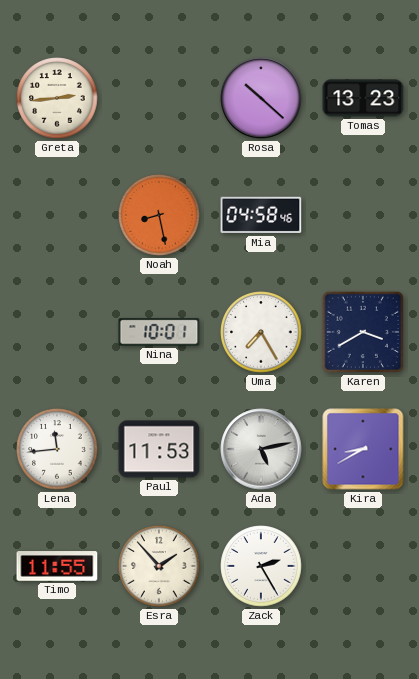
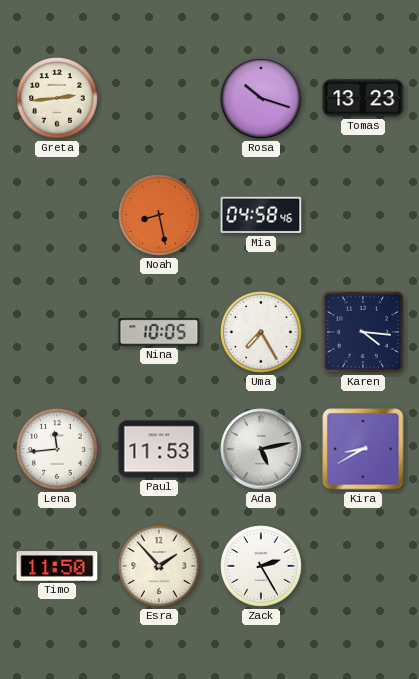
Rosa: 10:22 -> 10:18
Nina: 10:01 -> 10:05
Karen: 3:40 -> 4:16
Timo: 11:55 -> 11:50
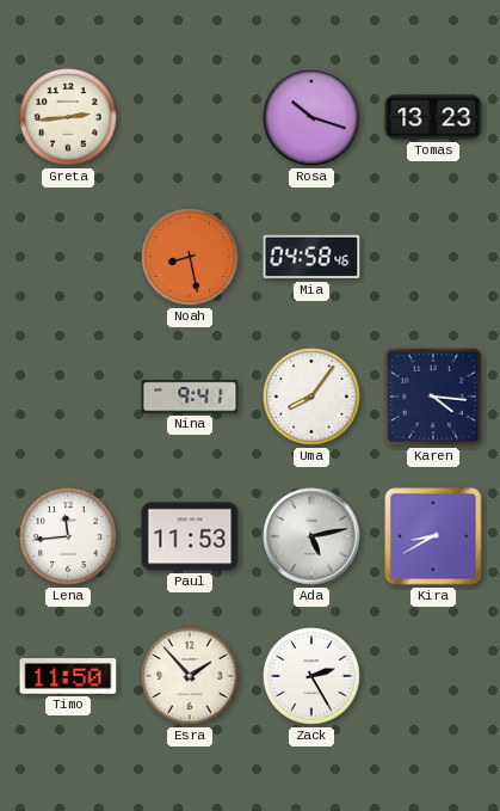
Nina: 10:05 -> 9:41
Uma: 7:25 -> 8:06
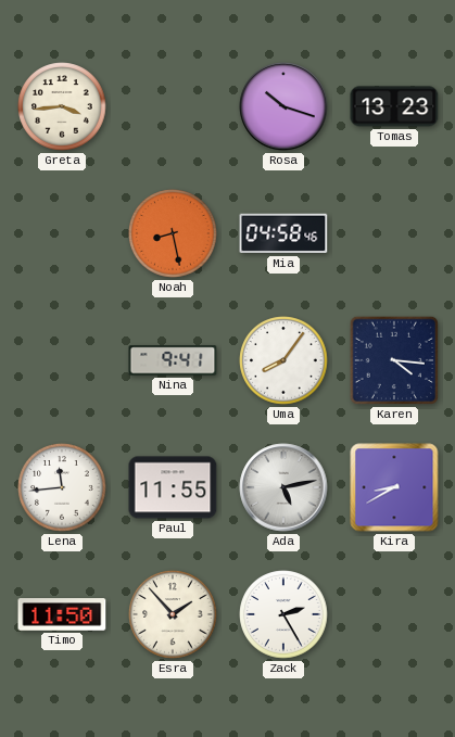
Greta: 2:44 -> 3:44
Paul: 11:53 -> 11:55
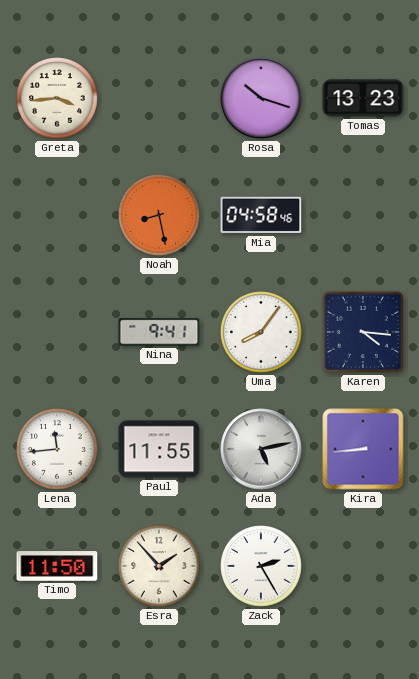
Kira: 8:40 -> 8:44
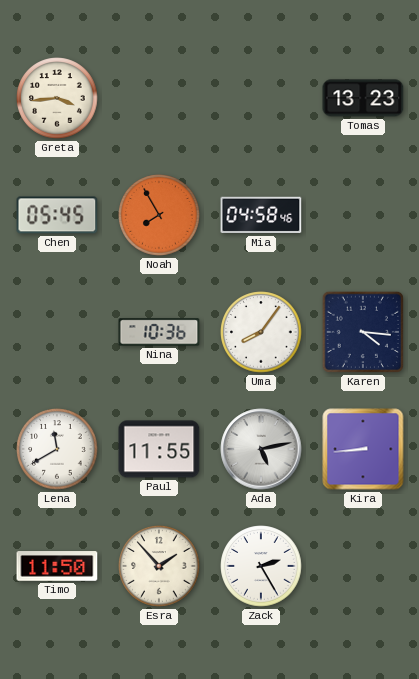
Rosa: 10:18 -> none
Chen: none -> 05:45
Noah: 8:28 -> 7:55
Nina: 9:41 -> 10:36
Lena: 11:44 -> 11:40
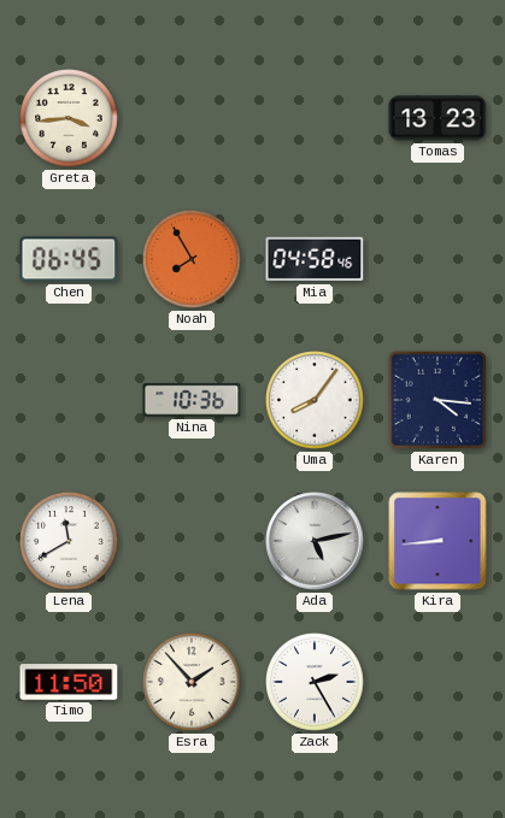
Chen: 05:45 -> 06:45
Paul: 11:55 -> none
